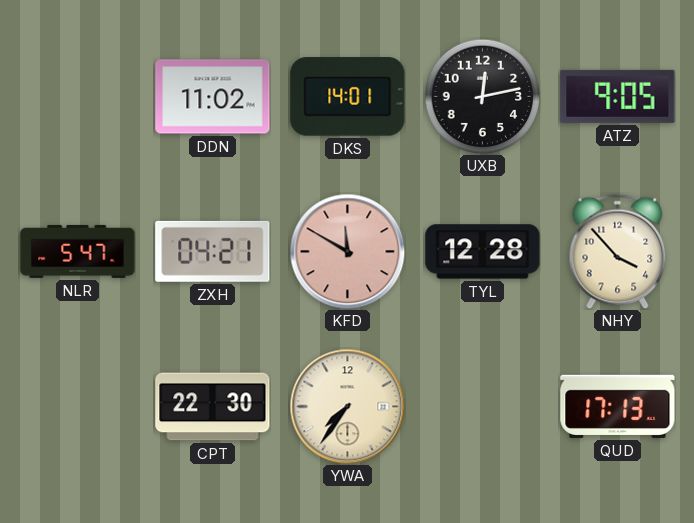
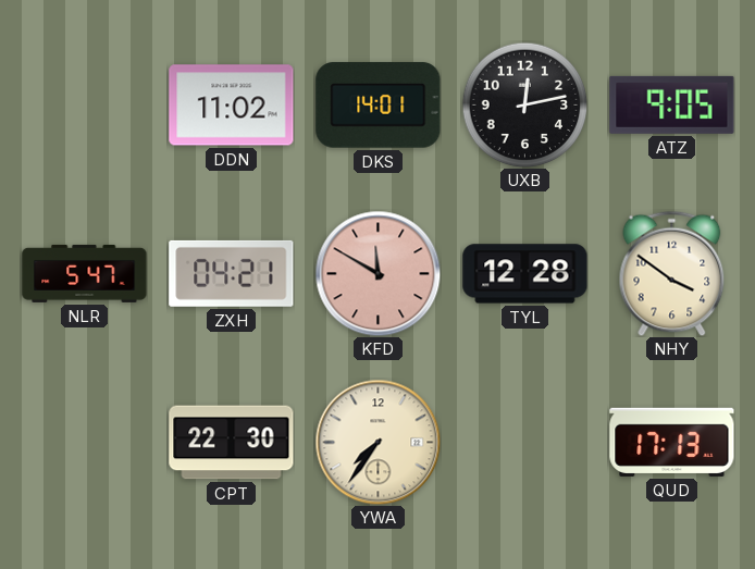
NHY: 3:53 -> 3:51
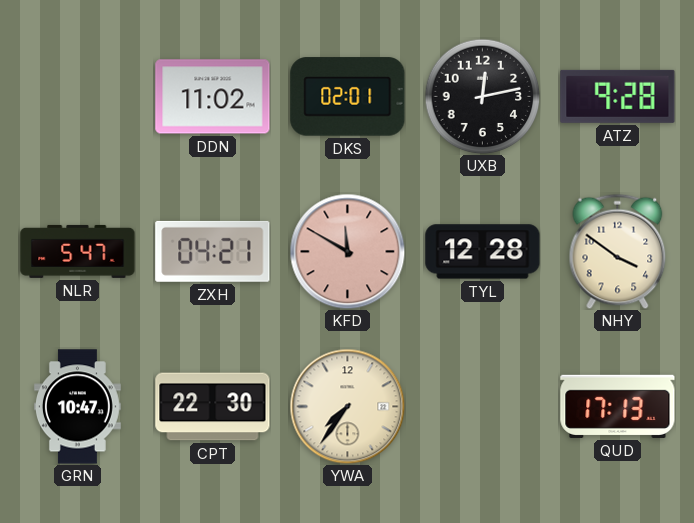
DKS: 14:01 -> 02:01
ATZ: 9:05 -> 9:28
GRN: none -> 10:47
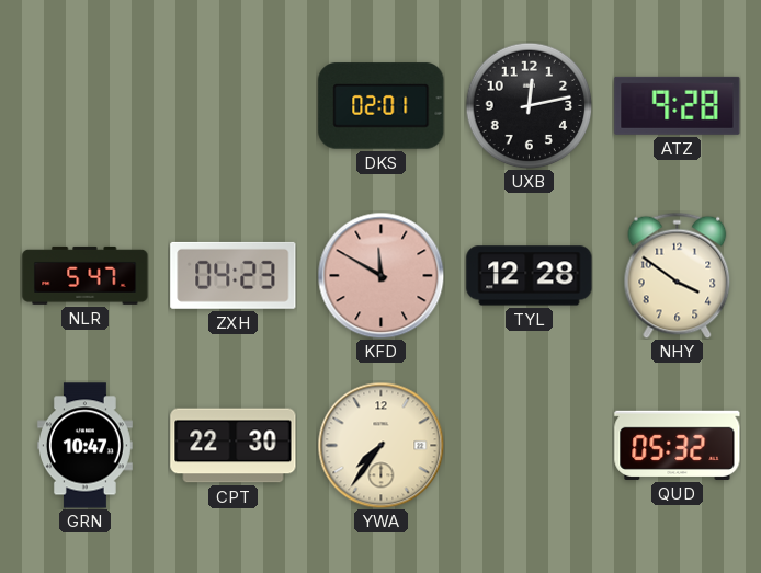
DDN: 11:02 -> none
ZXH: 04:21 -> 04:23
QUD: 17:13 -> 05:32
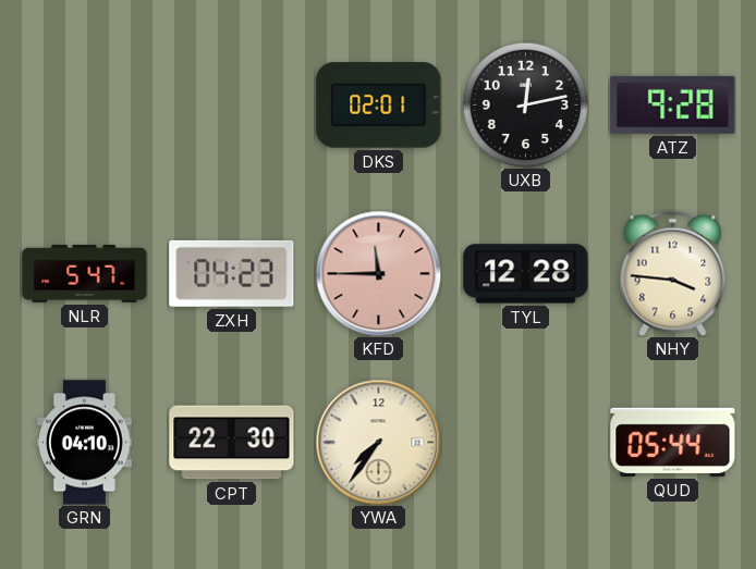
KFD: 11:50 -> 11:45
NHY: 3:51 -> 3:46
GRN: 10:47 -> 04:10
QUD: 05:32 -> 05:44
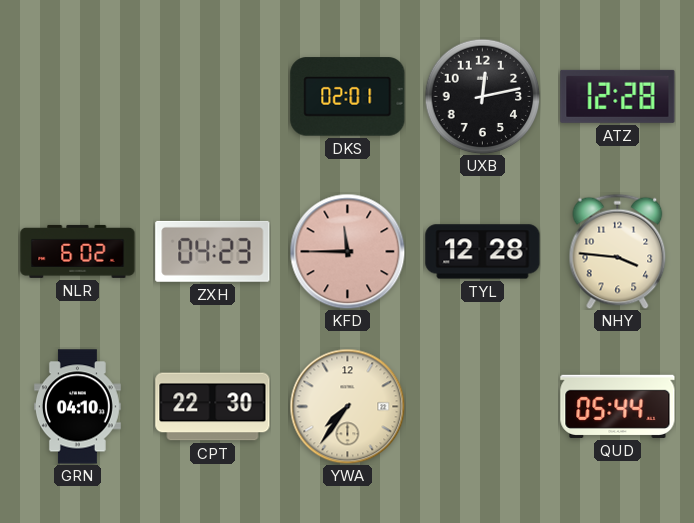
ATZ: 9:28 -> 12:28
NLR: 5:47 -> 6:02
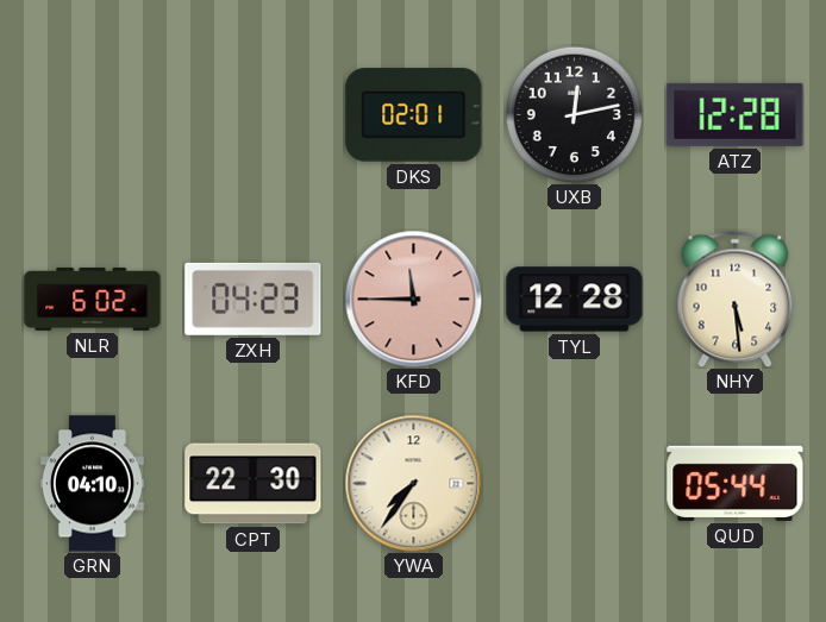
NHY: 3:46 -> 5:29
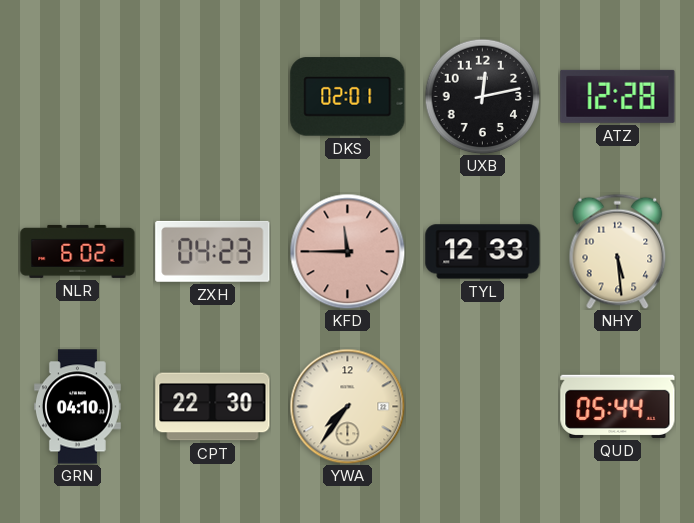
TYL: 12:28 -> 12:33
